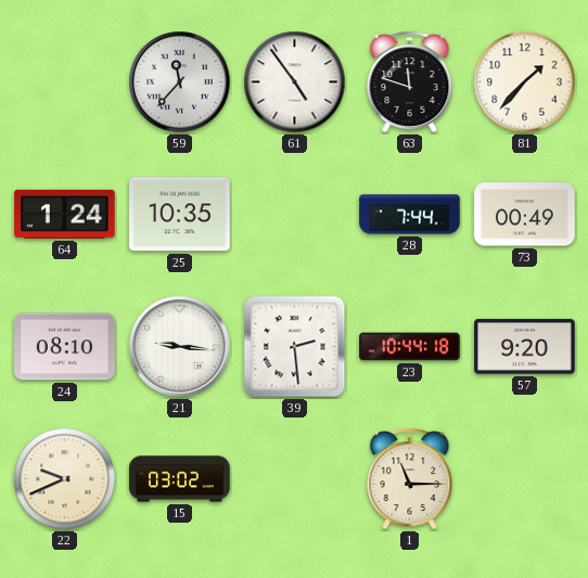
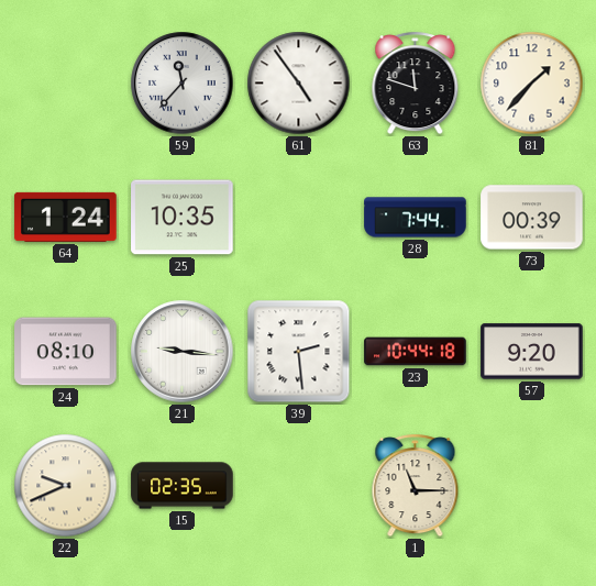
73: 00:49 -> 00:39
15: 03:02 -> 02:35
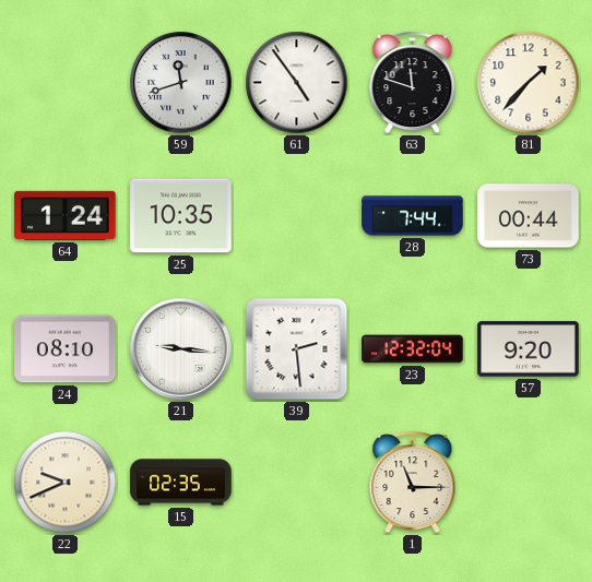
59: 11:37 -> 11:42
73: 00:39 -> 00:44
23: 10:44 -> 12:32
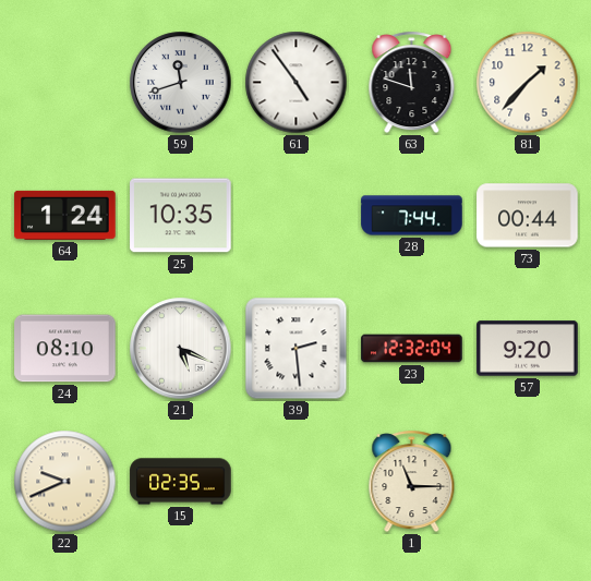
21: 9:16 -> 5:19
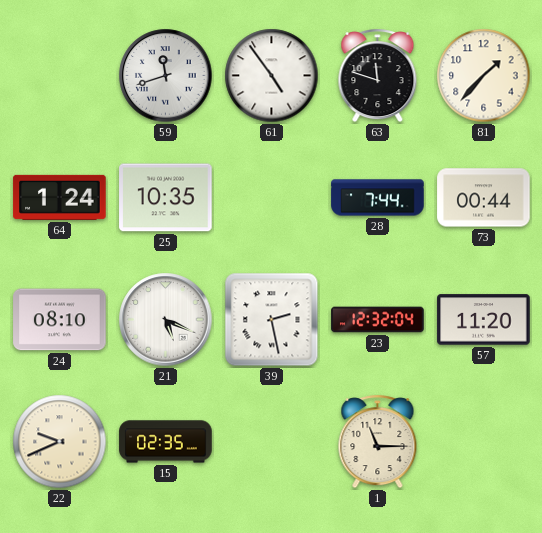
39: 2:29 -> 2:28
57: 9:20 -> 11:20
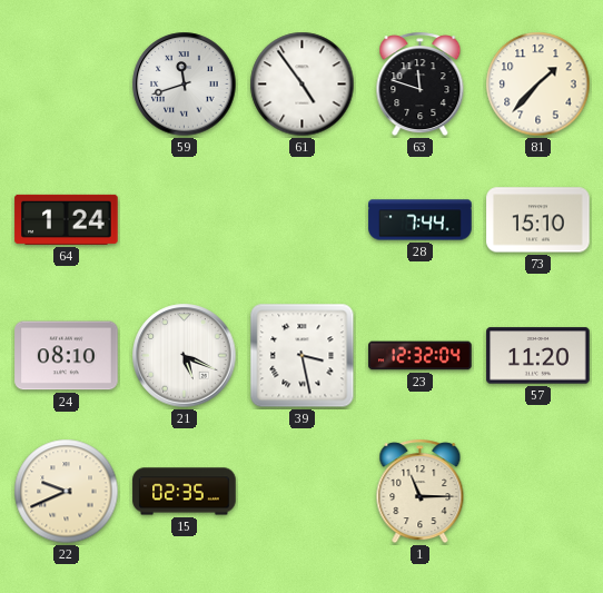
25: 10:35 -> none
73: 00:44 -> 15:10
39: 2:28 -> 3:28
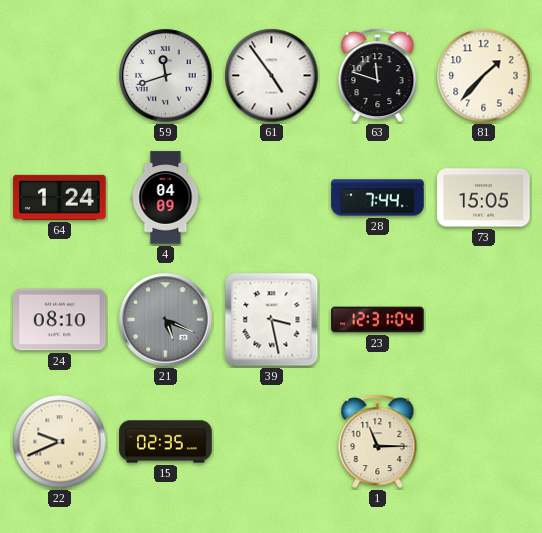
4: none -> 04:09
73: 15:10 -> 15:05
21 dial: white -> grey
23: 12:32 -> 12:31
57: 11:20 -> none
